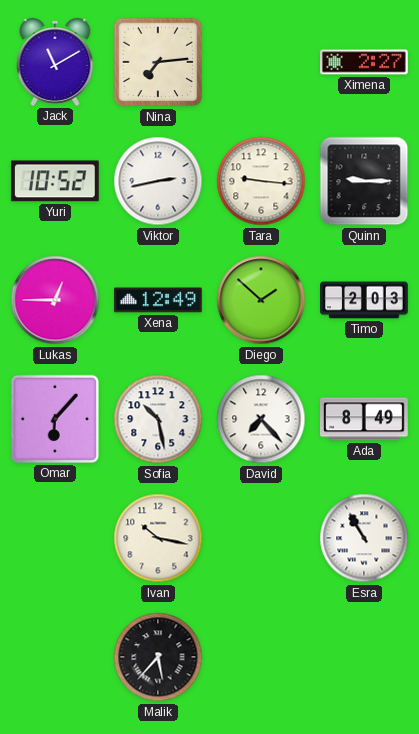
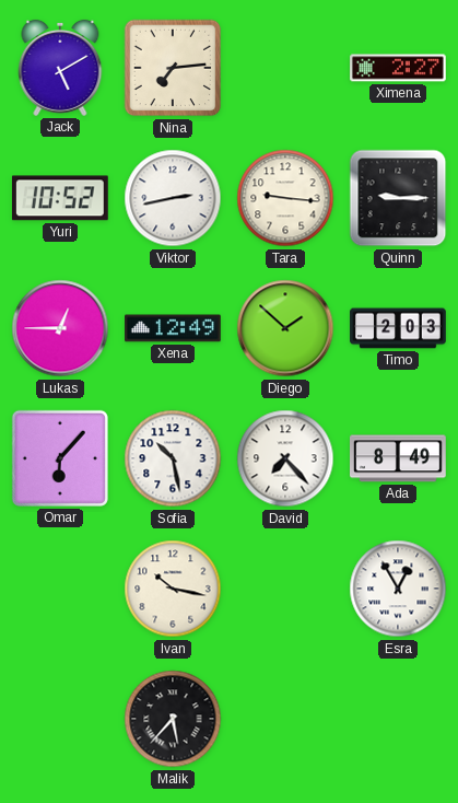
Jack: 11:10 -> 5:10
Esra: 10:55 -> 12:55
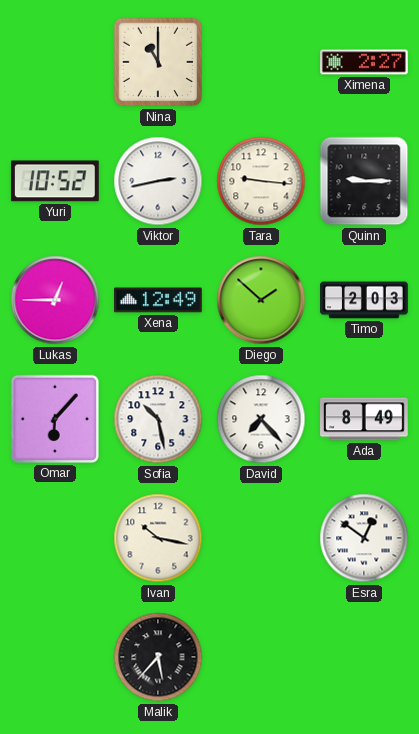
Jack: 5:10 -> none
Nina: 7:14 -> 11:00
Esra: 12:55 -> 12:51
